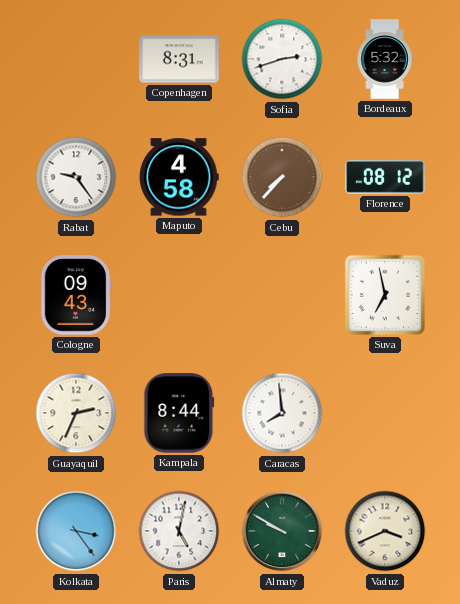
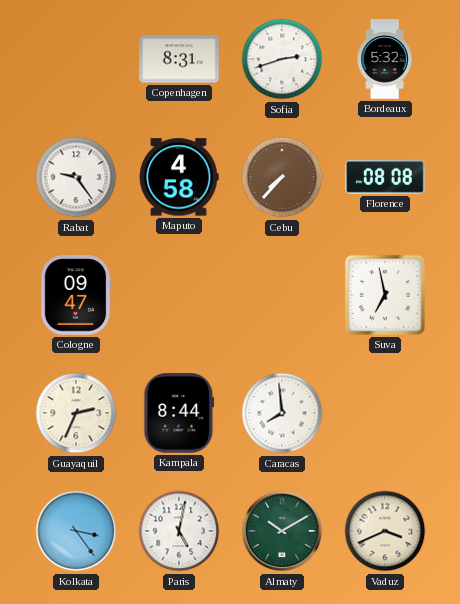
Florence: 08:12 -> 08:08
Cologne: 09:43 -> 09:47
Almaty: 9:50 -> 10:10
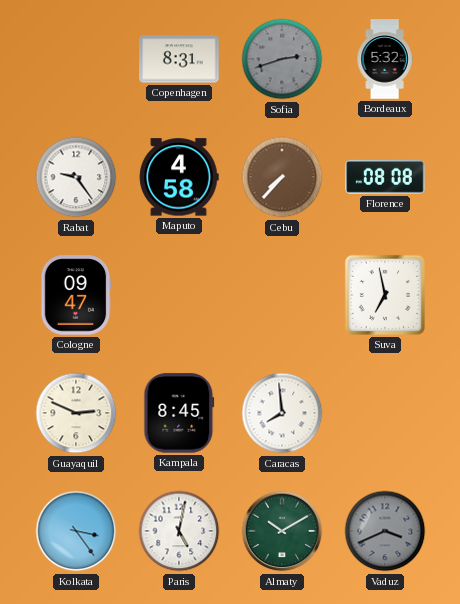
Sofia dial: white -> grey
Guayaquil: 2:34 -> 2:49
Kampala: 8:44 -> 8:45
Vaduz dial: cream -> grey
